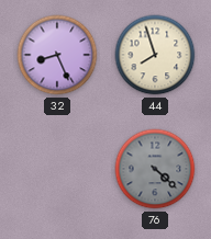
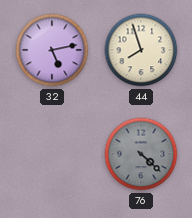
32: 8:26 -> 5:13
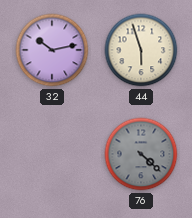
32: 5:13 -> 10:13
44: 7:57 -> 5:57
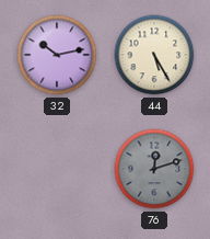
44: 5:57 -> 5:25
76: 4:22 -> 12:12
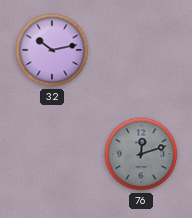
44: 5:25 -> none
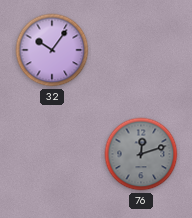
32: 10:13 -> 10:06
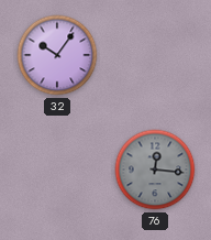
76: 12:12 -> 12:16
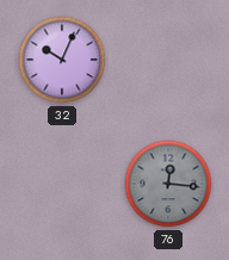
32: 10:06 -> 10:04
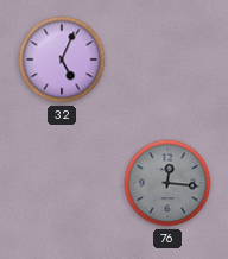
32: 10:04 -> 5:04
